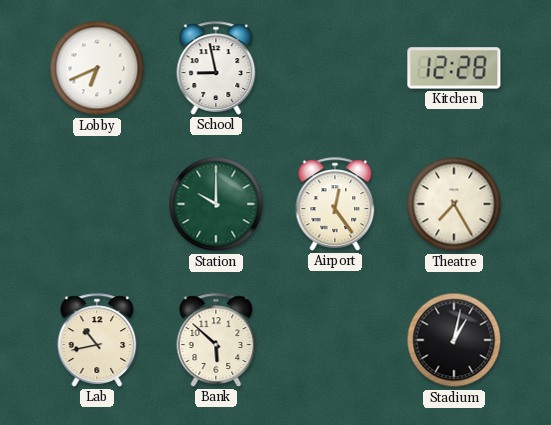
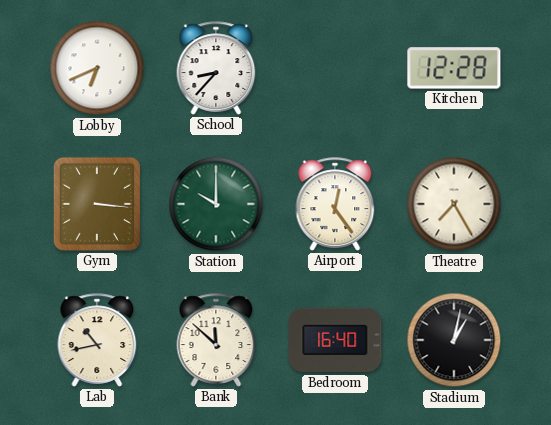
School: 8:58 -> 8:37
Gym: none -> 3:16
Bank: 5:52 -> 11:52
Bedroom: none -> 16:40
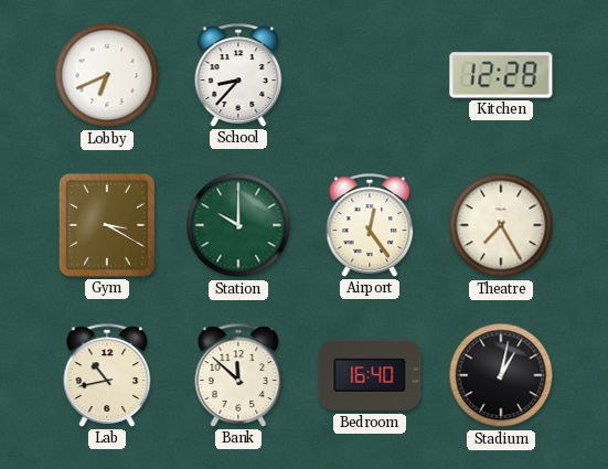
Gym: 3:16 -> 3:20
